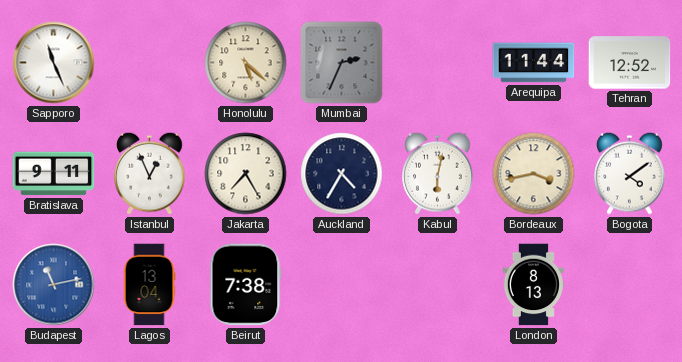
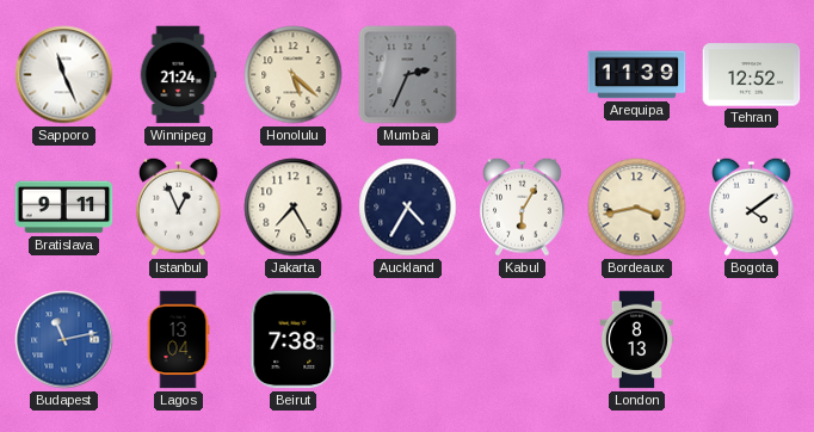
Winnipeg: none -> 21:24
Arequipa: 11:44 -> 11:39
Kabul: 6:02 -> 6:05
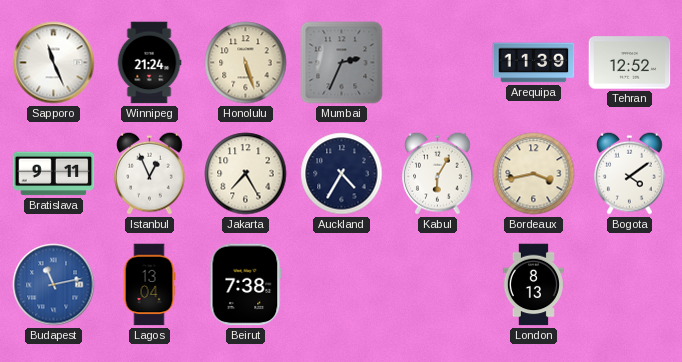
Honolulu: 5:22 -> 5:27
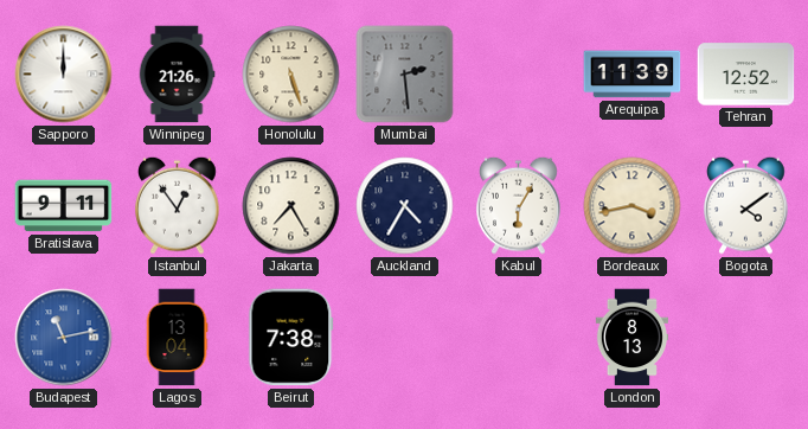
Sapporo: 11:26 -> 12:00
Winnipeg: 21:24 -> 21:26
Mumbai: 2:34 -> 2:29
Istanbul: 12:56 -> 12:54
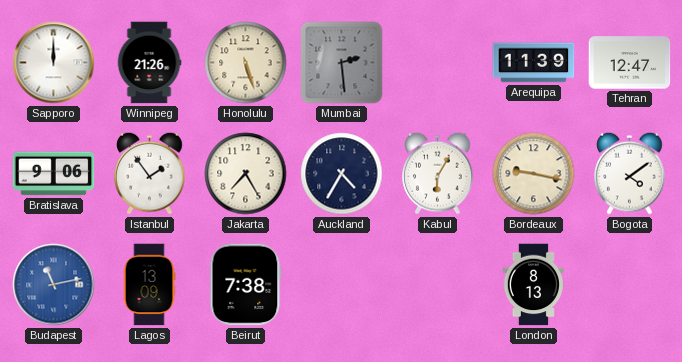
Tehran: 12:52 -> 12:47
Bratislava: 9:11 -> 9:06
Istanbul: 12:54 -> 1:54
Bordeaux: 3:43 -> 9:17
Lagos: 13:04 -> 13:09
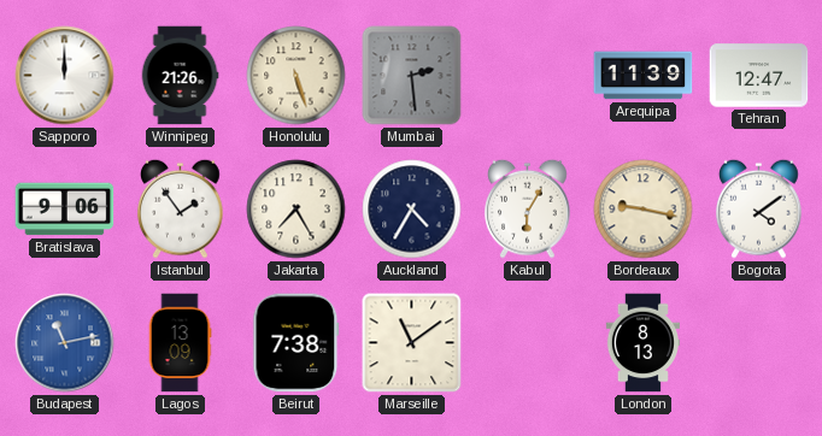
Marseille: none -> 11:09
